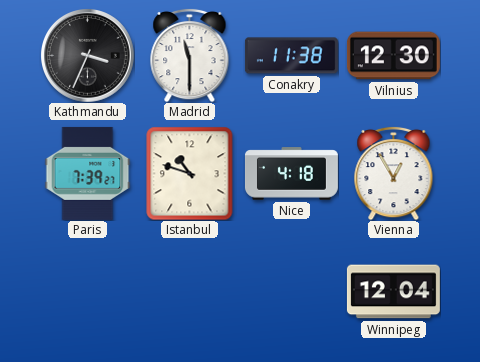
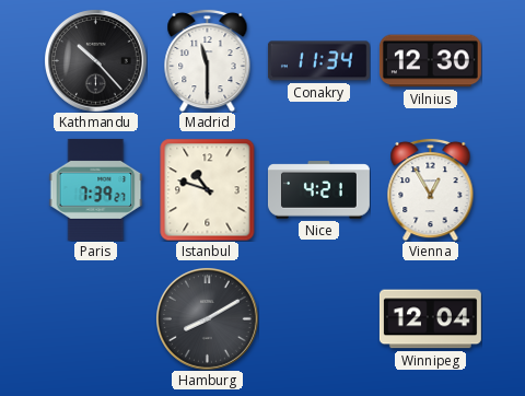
Kathmandu: 3:34 -> 10:23
Conakry: 11:38 -> 11:34
Nice: 4:18 -> 4:21
Hamburg: none -> 8:10
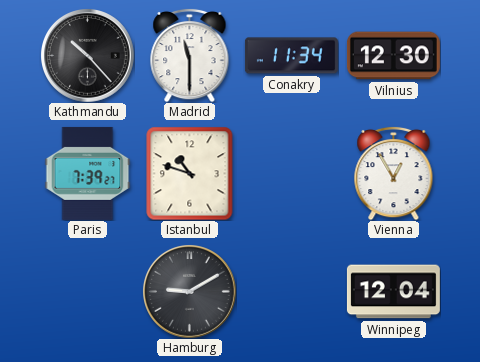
Nice: 4:21 -> none
Hamburg: 8:10 -> 9:10
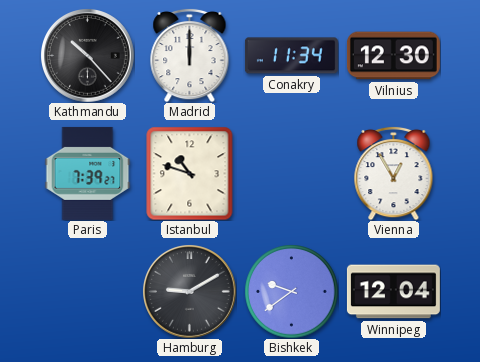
Madrid: 11:30 -> 12:00
Bishkek: none -> 9:39
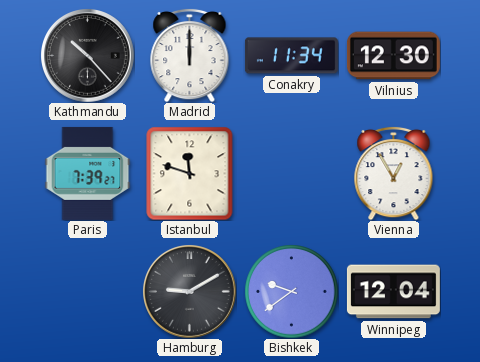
Istanbul: 10:48 -> 11:48
